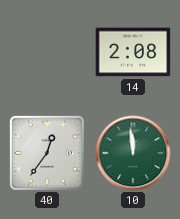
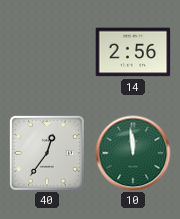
14: 2:08 -> 2:56
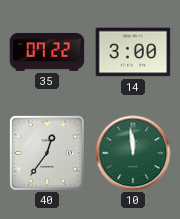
35: none -> 07:22
14: 2:56 -> 3:00
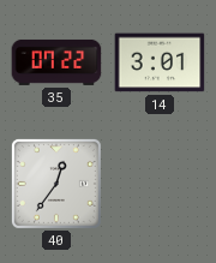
14: 3:00 -> 3:01
10: 11:59 -> none
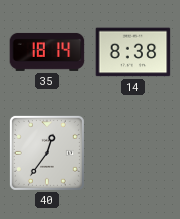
35: 07:22 -> 18:14
14: 3:01 -> 8:38
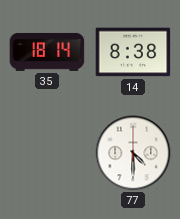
40: 12:36 -> none
77: none -> 4:30
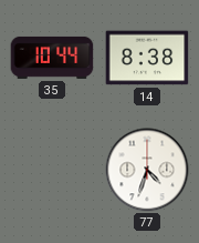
35: 18:14 -> 10:44
77: 4:30 -> 4:33
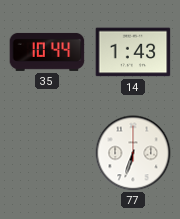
14: 8:38 -> 1:43
77: 4:33 -> 6:33
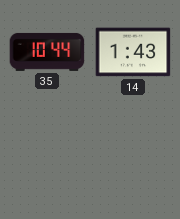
77: 6:33 -> none
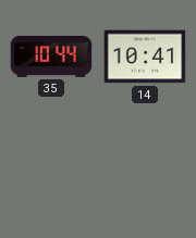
14: 1:43 -> 10:41
